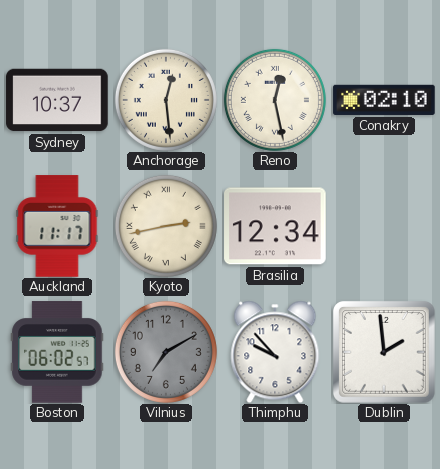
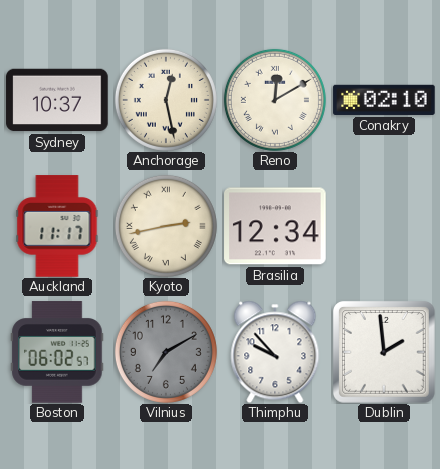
Anchorage: 12:29 -> 12:28
Reno: 12:28 -> 12:10
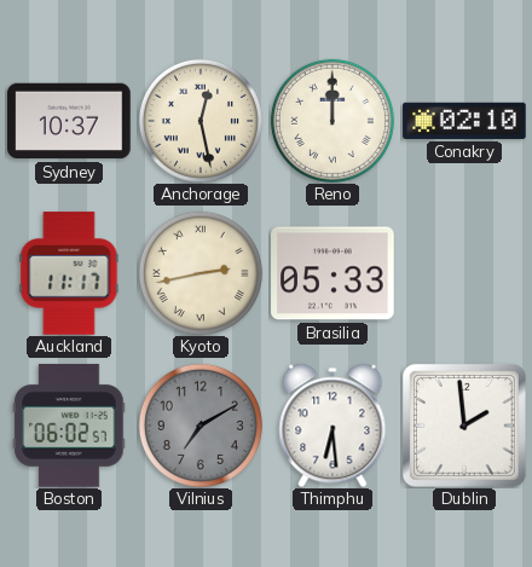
Reno: 12:10 -> 12:00
Brasilia: 12:34 -> 05:33
Thimphu: 9:53 -> 6:29
